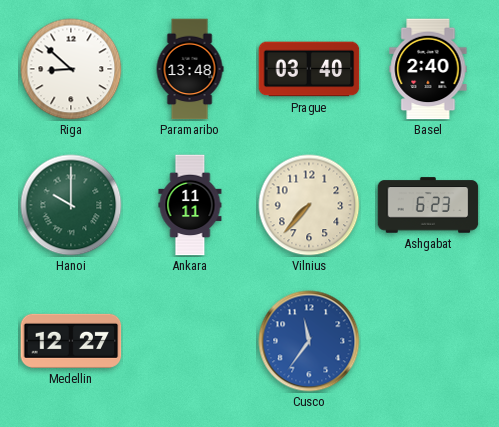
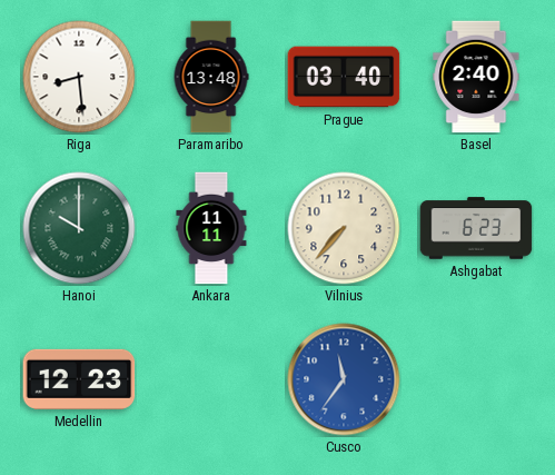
Riga: 8:52 -> 8:29
Medellin: 12:27 -> 12:23
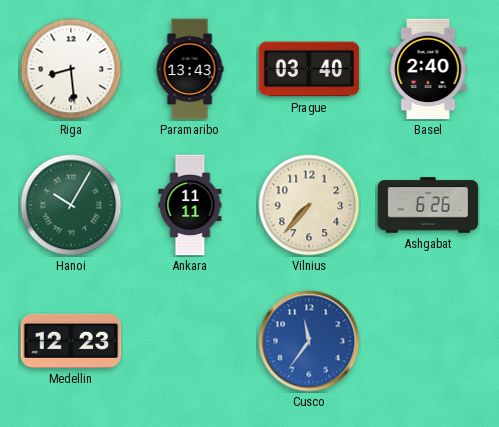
Paramaribo: 13:48 -> 13:43
Hanoi: 10:00 -> 10:05
Ashgabat: 6:23 -> 6:26
